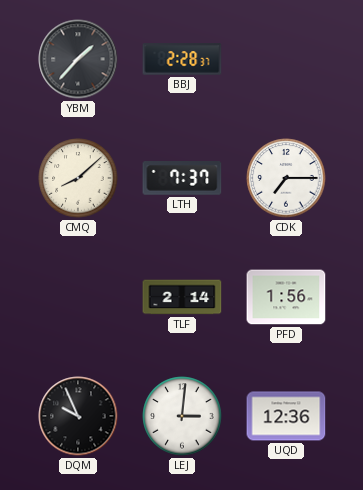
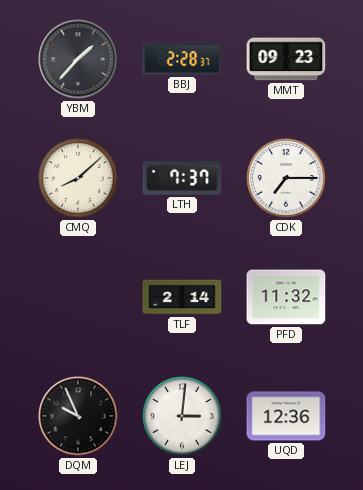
MMT: none -> 09:23
PFD: 1:56 -> 11:32
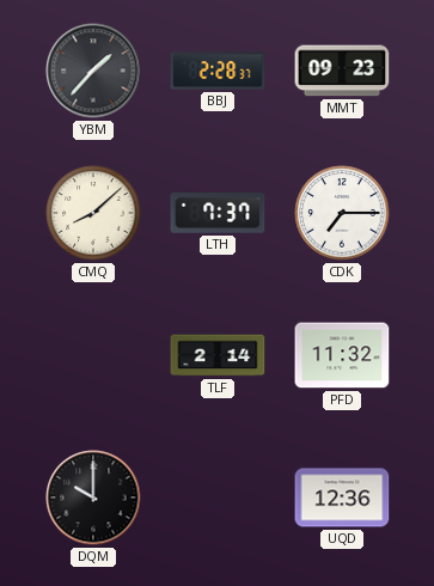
DQM: 9:56 -> 10:00
LEJ: 3:01 -> none
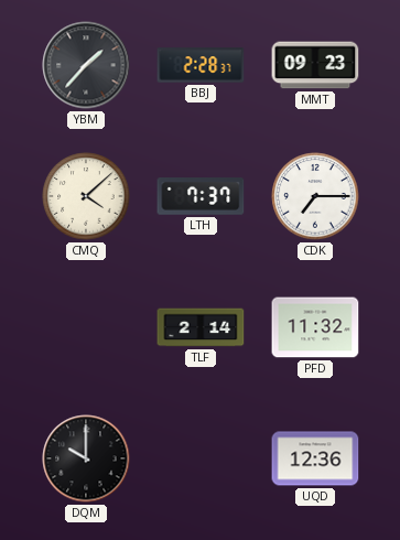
CMQ: 8:08 -> 4:08
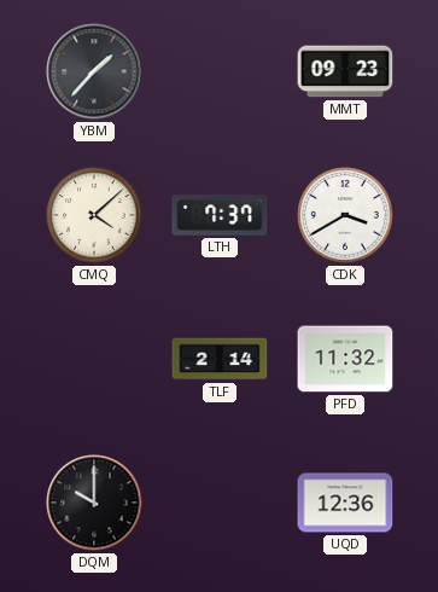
BBJ: 2:28 -> none
CDK: 7:15 -> 3:40
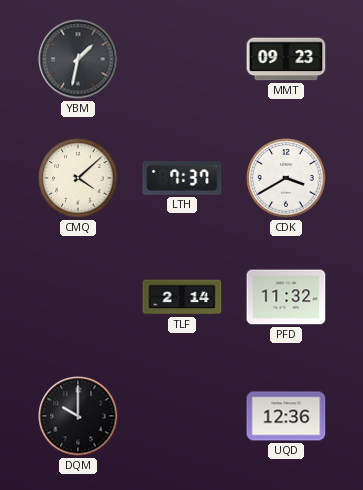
YBM: 1:37 -> 1:32
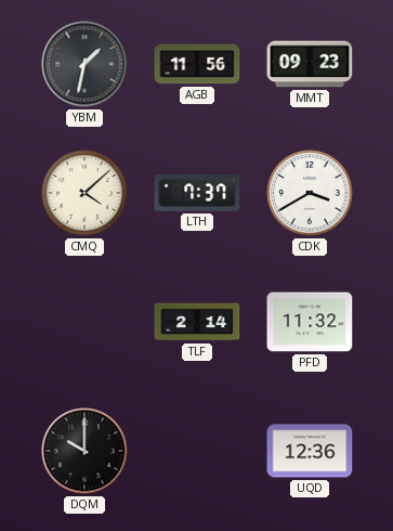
AGB: none -> 11:56
